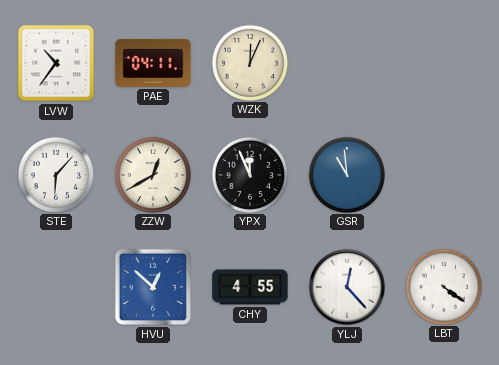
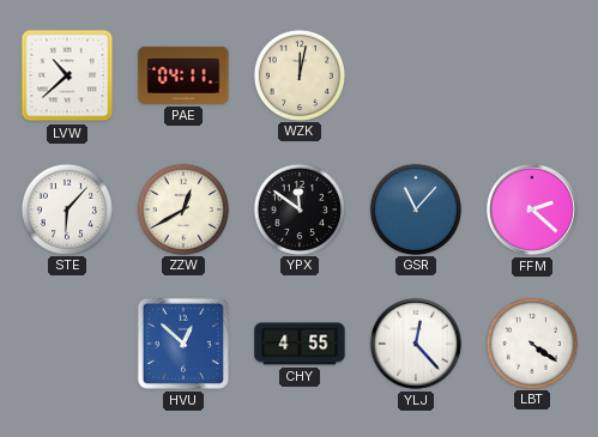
LVW: 10:36 -> 10:38
WZK: 12:04 -> 12:02
YPX: 11:56 -> 11:51
GSR: 10:59 -> 11:07
FFM: none -> 2:22
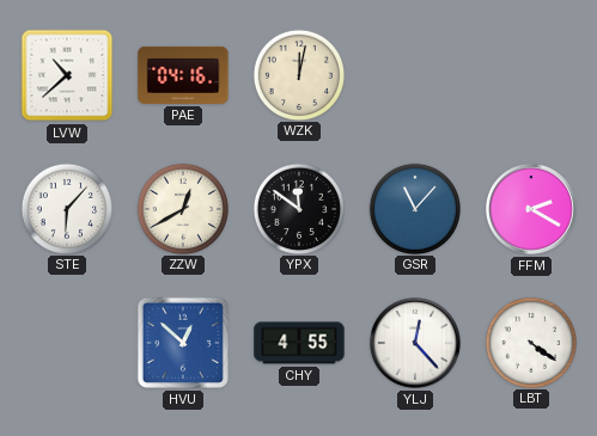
PAE: 04:11 -> 04:16
FFM: 2:22 -> 2:20
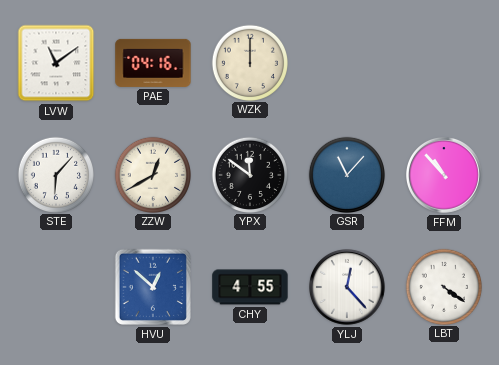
LVW: 10:38 -> 11:09
WZK: 12:02 -> 12:00
FFM: 2:20 -> 10:53
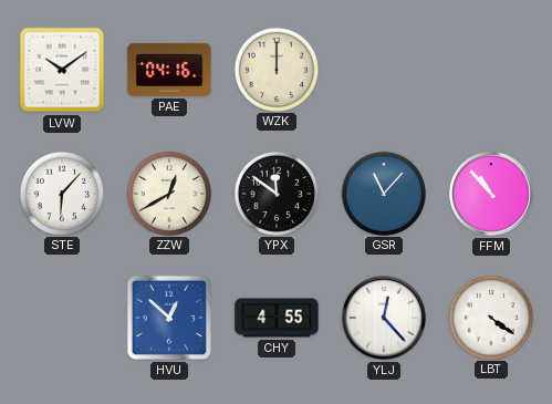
LVW: 11:09 -> 10:09
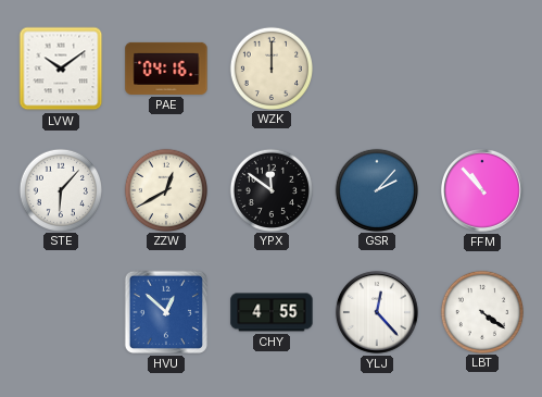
GSR: 11:07 -> 2:07
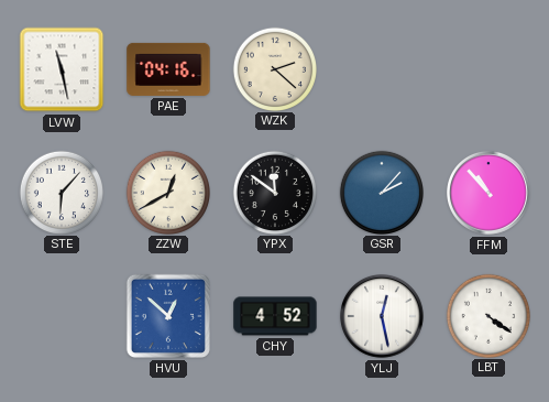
LVW: 10:09 -> 11:28
WZK: 12:00 -> 2:22
CHY: 4:55 -> 4:52
YLJ: 12:23 -> 12:28
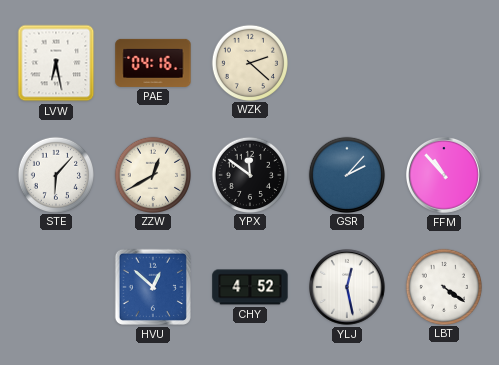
LVW: 11:28 -> 6:28
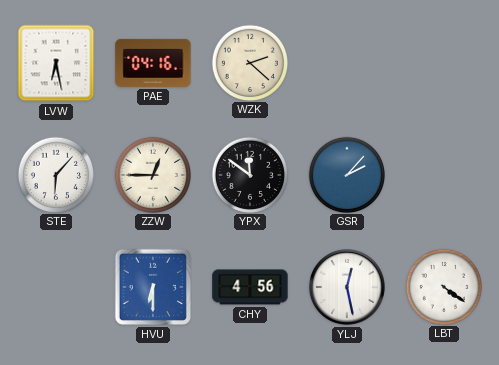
ZZW: 12:40 -> 12:45
FFM: 10:53 -> none
HVU: 12:52 -> 6:30
CHY: 4:52 -> 4:56
